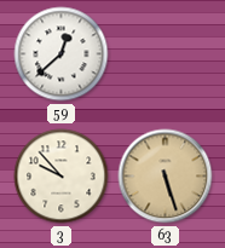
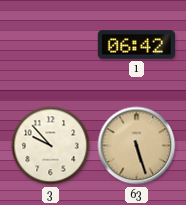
59: 12:38 -> none
1: none -> 06:42
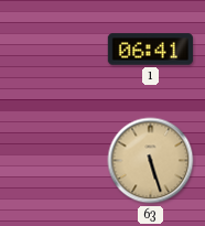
1: 06:42 -> 06:41
3: 9:53 -> none
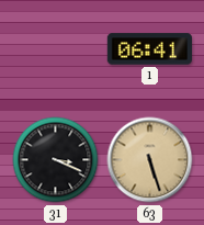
31: none -> 3:19
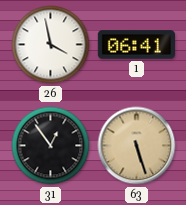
26: none -> 3:58
31: 3:19 -> 12:54
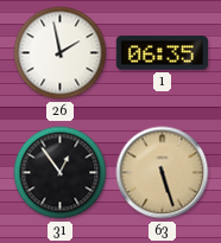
26: 3:58 -> 1:58
1: 06:41 -> 06:35
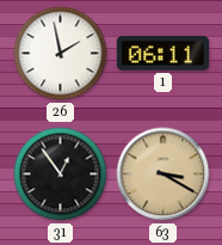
1: 06:35 -> 06:11
63: 5:27 -> 3:20
